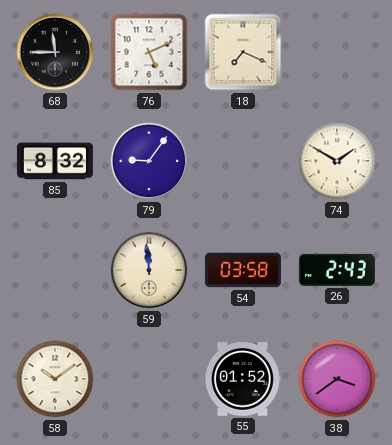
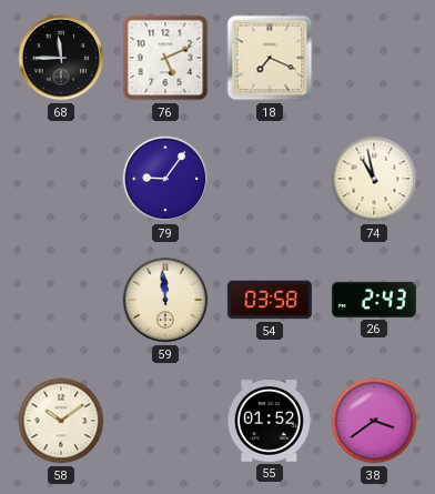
85: 8:32 -> none
74: 1:50 -> 10:58
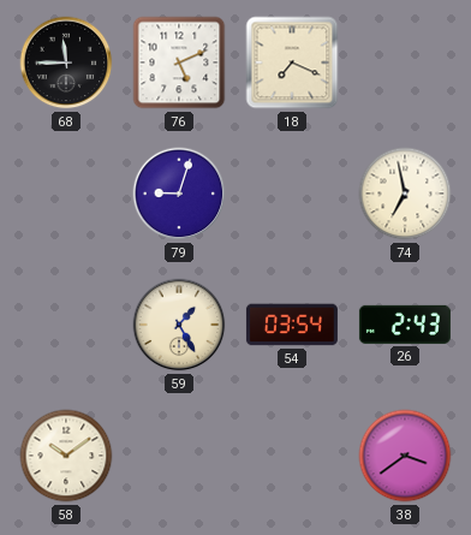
79: 9:06 -> 9:03
74: 10:58 -> 6:58
59: 11:59 -> 1:25
54: 03:58 -> 03:54
55: 01:52 -> none
